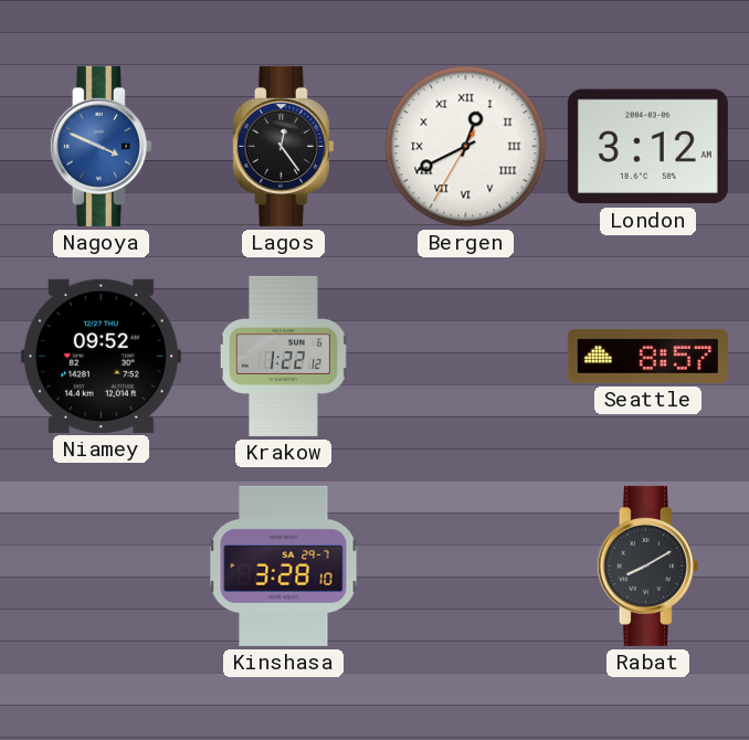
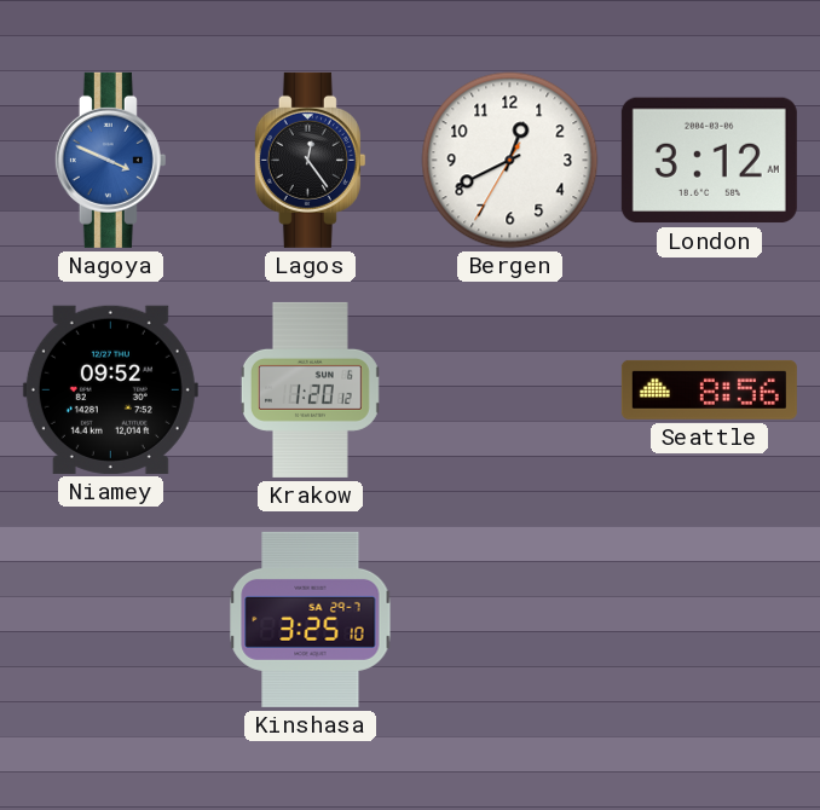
Bergen numerals: Roman -> Arabic
Krakow: 1:22 -> 1:20
Seattle: 8:57 -> 8:56
Kinshasa: 3:28 -> 3:25
Rabat: 8:10 -> none
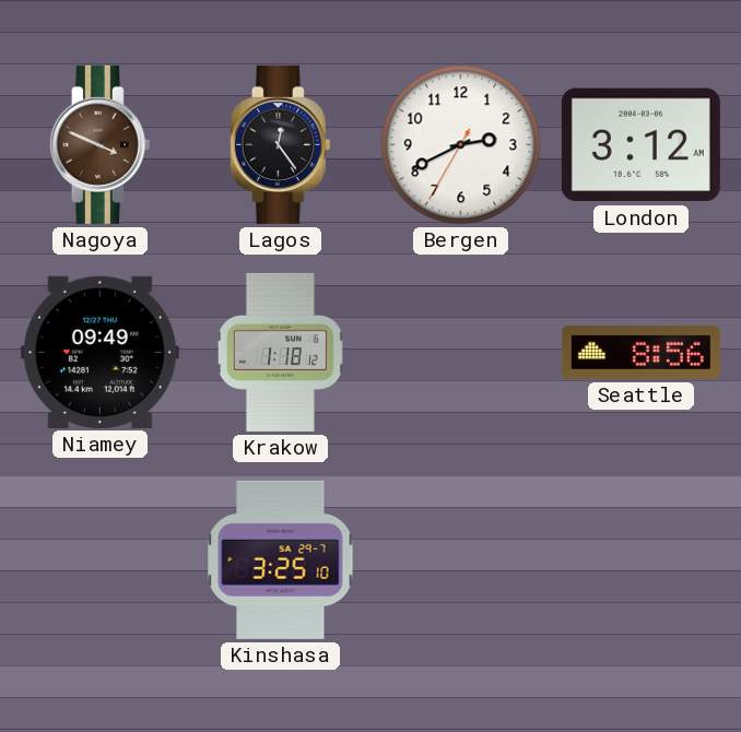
Nagoya dial: blue -> brown
Bergen: 12:40 -> 2:40
Niamey: 09:52 -> 09:49
Krakow: 1:20 -> 1:18
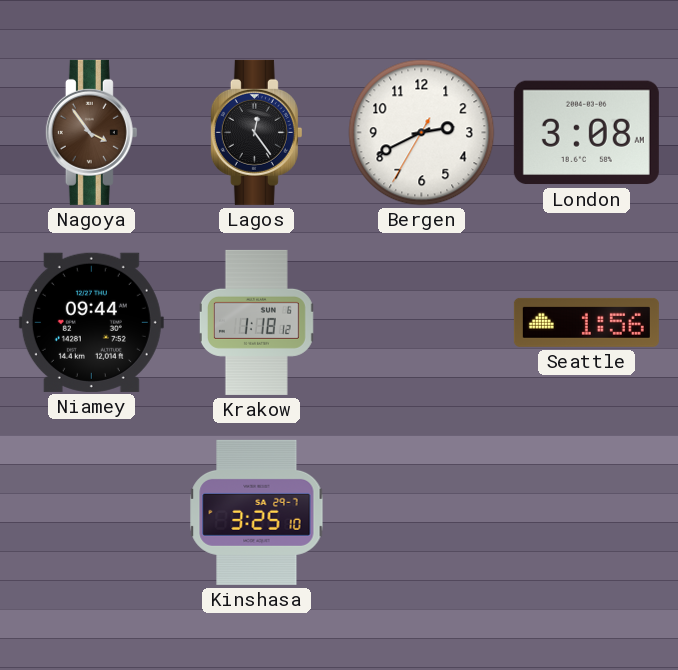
Nagoya: 3:49 -> 3:54
London: 3:12 -> 3:08
Niamey: 09:49 -> 09:44
Seattle: 8:56 -> 1:56
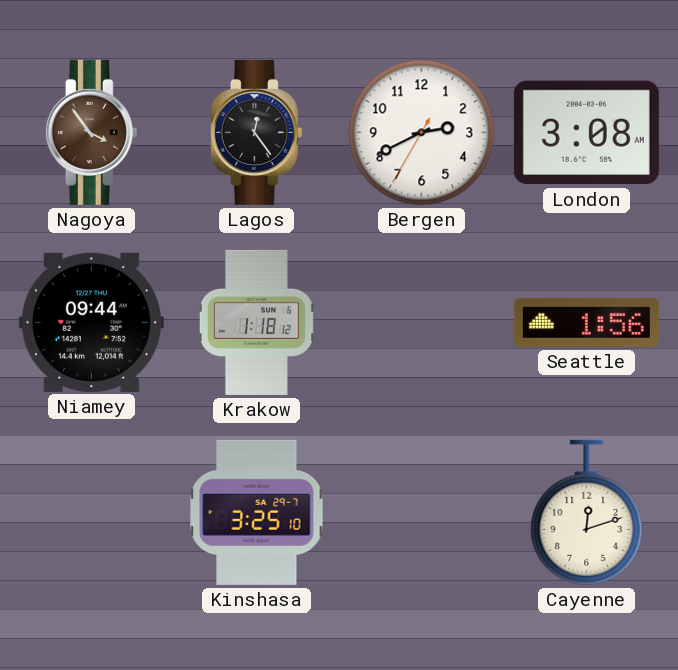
Cayenne: none -> 12:12
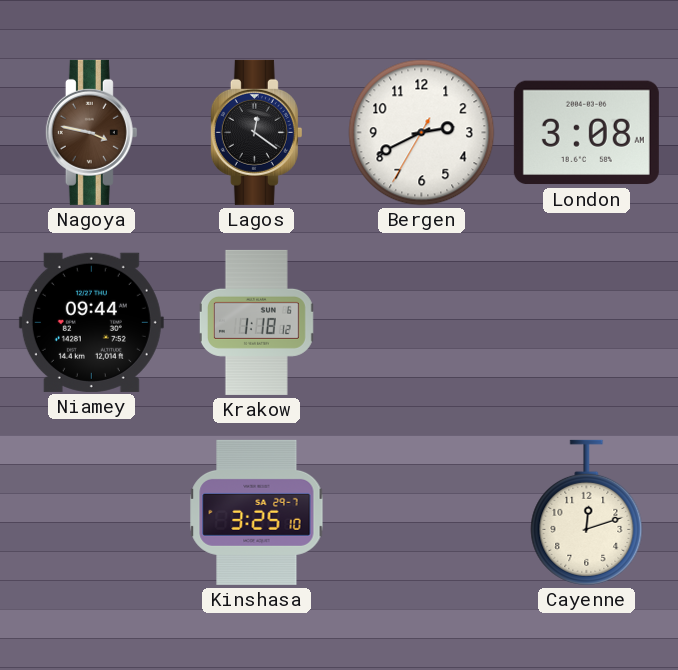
Nagoya: 3:54 -> 3:47
Lagos: 12:24 -> 12:21
Seattle: 1:56 -> none
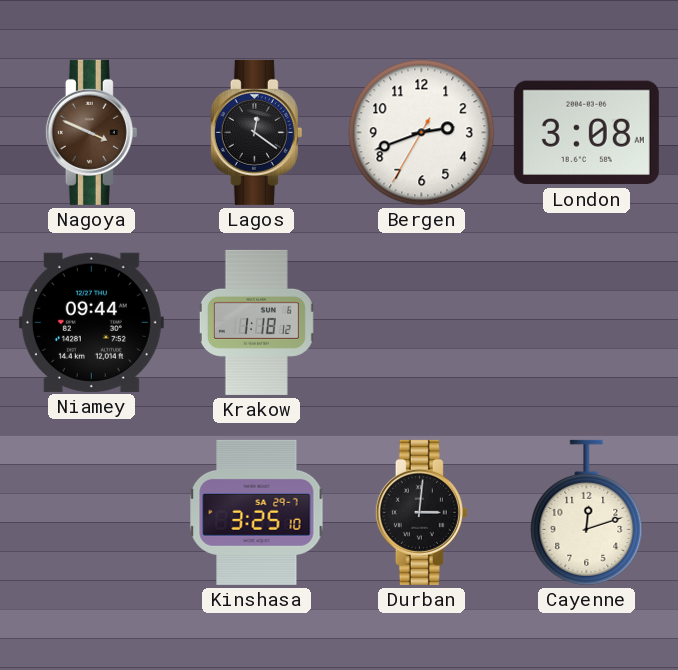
Nagoya: 3:47 -> 3:49
Bergen: 2:40 -> 2:41
Durban: none -> 3:01
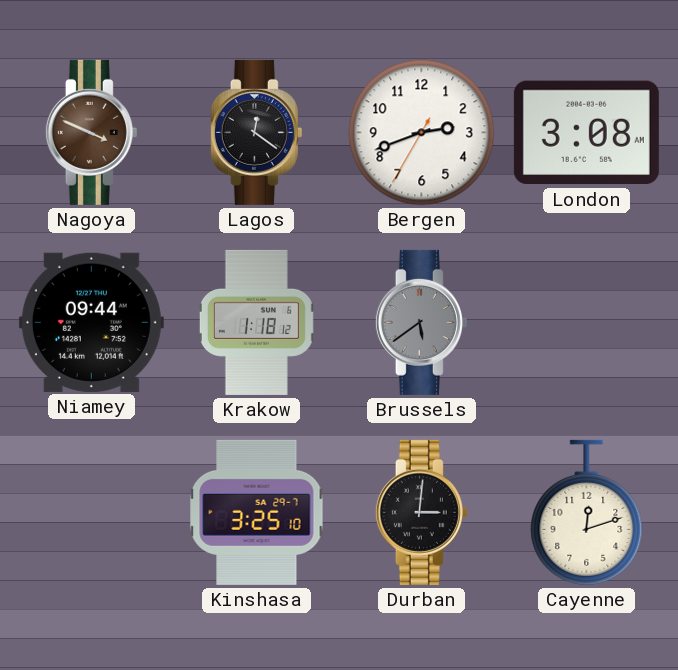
Brussels: none -> 5:39
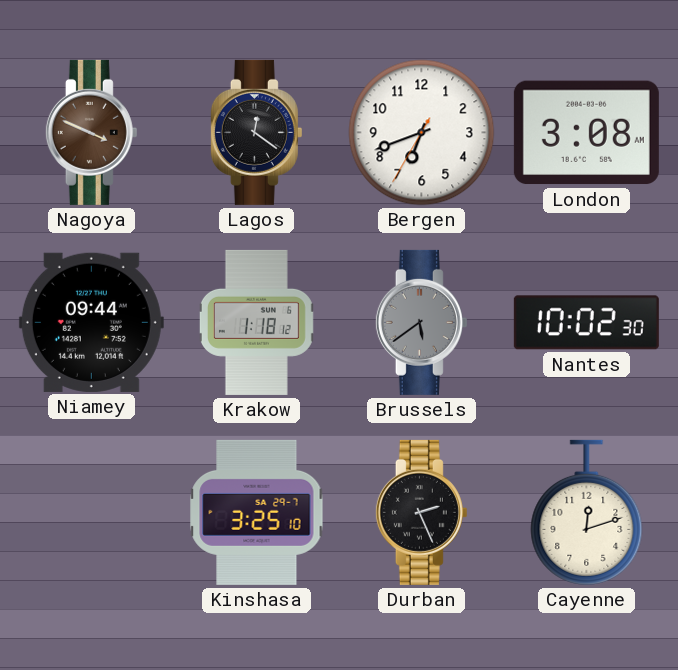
Bergen: 2:41 -> 6:41
Nantes: none -> 10:02
Durban: 3:01 -> 2:26
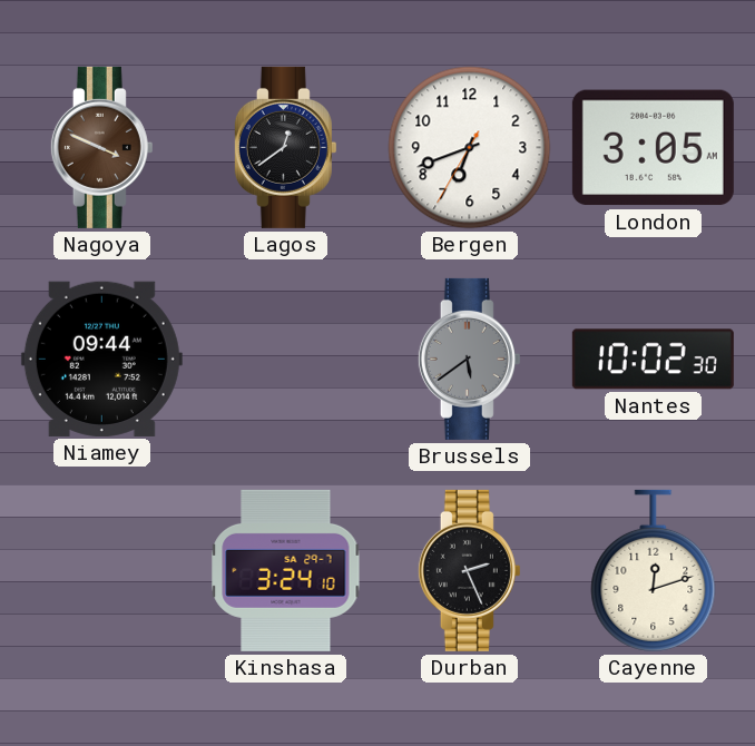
Lagos: 12:21 -> 12:39
London: 3:08 -> 3:05
Krakow: 1:18 -> none
Kinshasa: 3:25 -> 3:24
